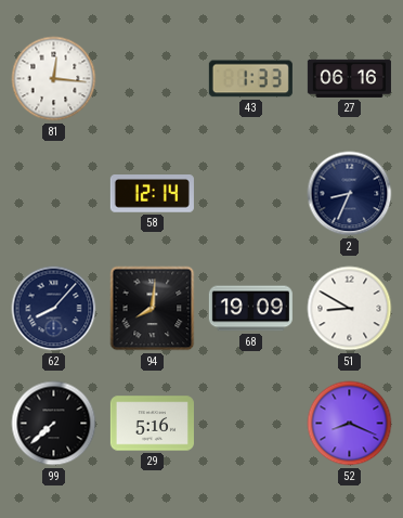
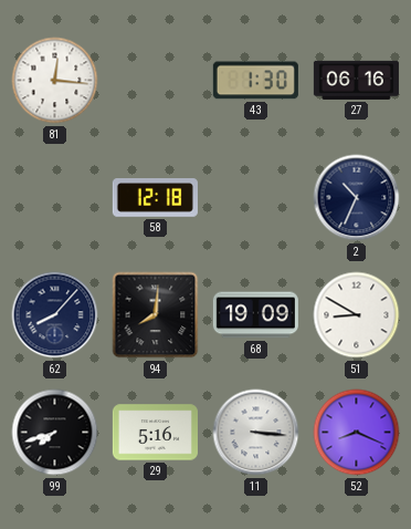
43: 1:33 -> 1:30
58: 12:14 -> 12:18
2: 8:34 -> 10:34
99: 7:38 -> 7:42
11: none -> 3:16
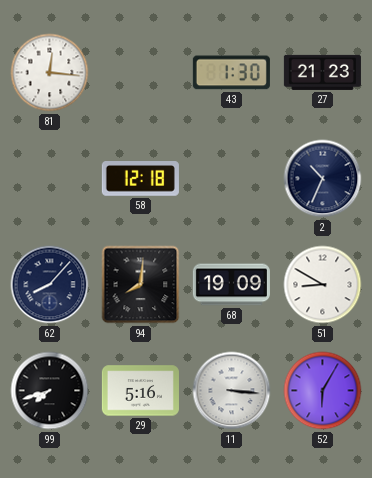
27: 06:16 -> 21:23
52: 8:19 -> 6:05
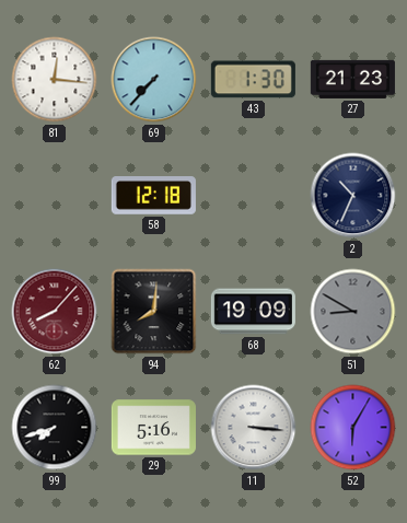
69: none -> 7:37
62 dial: navy -> burgundy
51 dial: white -> grey
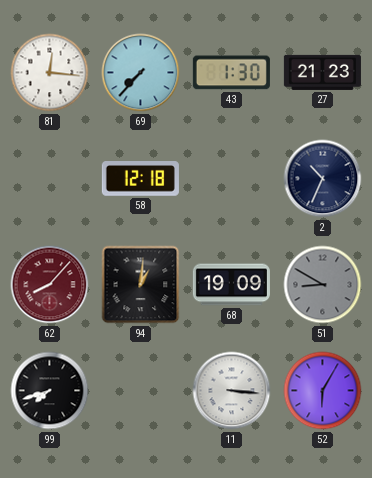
94: 8:01 -> 1:01
29: 5:16 -> none
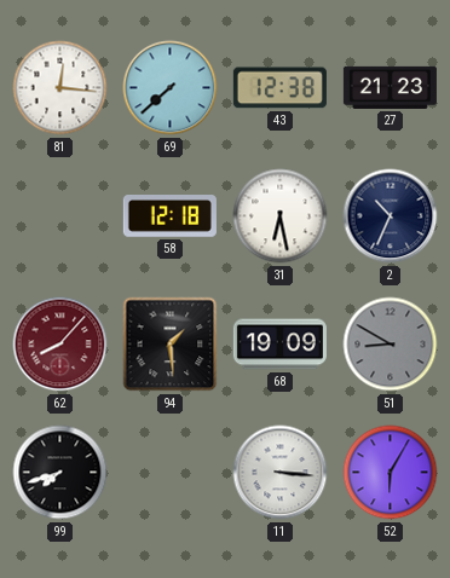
69: 7:37 -> 7:38
43: 1:30 -> 12:38
31: none -> 6:28
94: 1:01 -> 1:29
